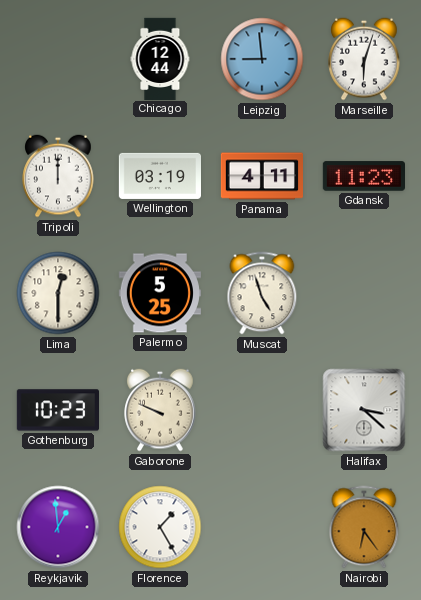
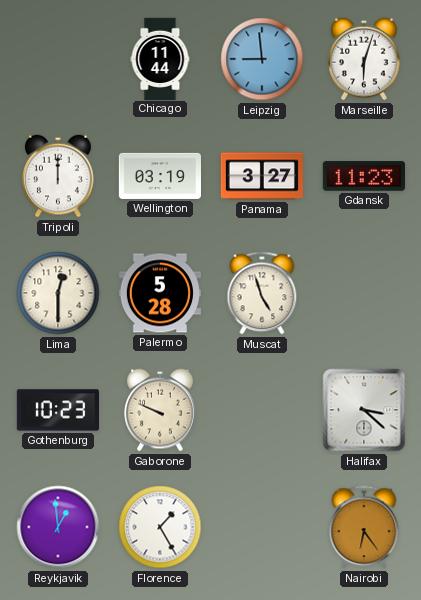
Chicago: 12:44 -> 11:44
Panama: 4:11 -> 3:27
Palermo: 5:25 -> 5:28
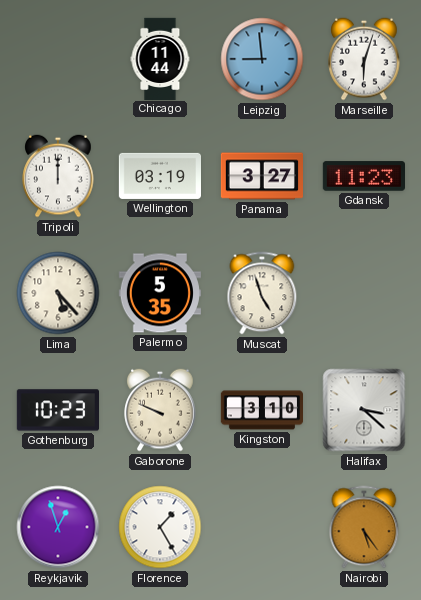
Lima: 12:30 -> 5:23
Palermo: 5:28 -> 5:35
Kingston: none -> 3:10
Reykjavik: 12:59 -> 12:57
Nairobi: 6:24 -> 5:24
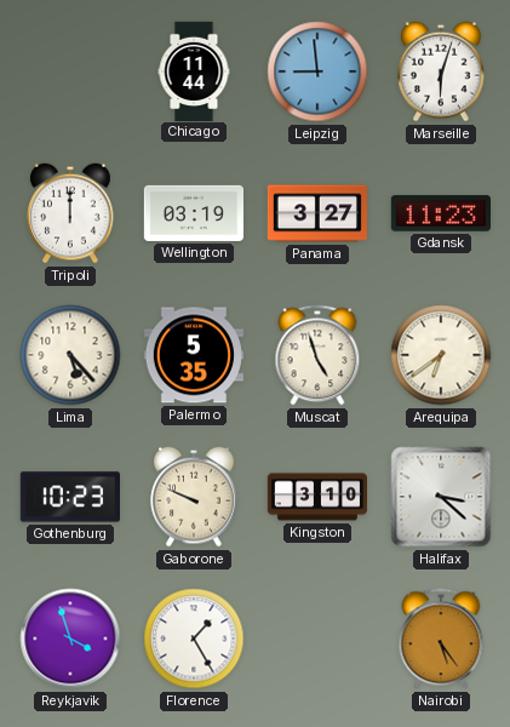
Arequipa: none -> 6:39
Reykjavik: 12:57 -> 3:57
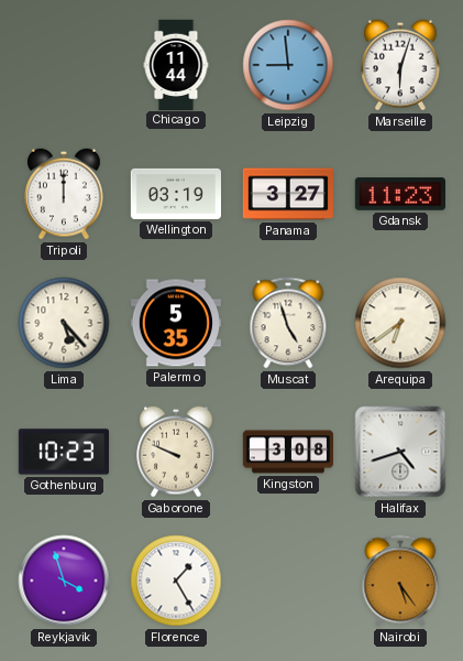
Kingston: 3:10 -> 3:08
Halifax: 3:22 -> 4:42
